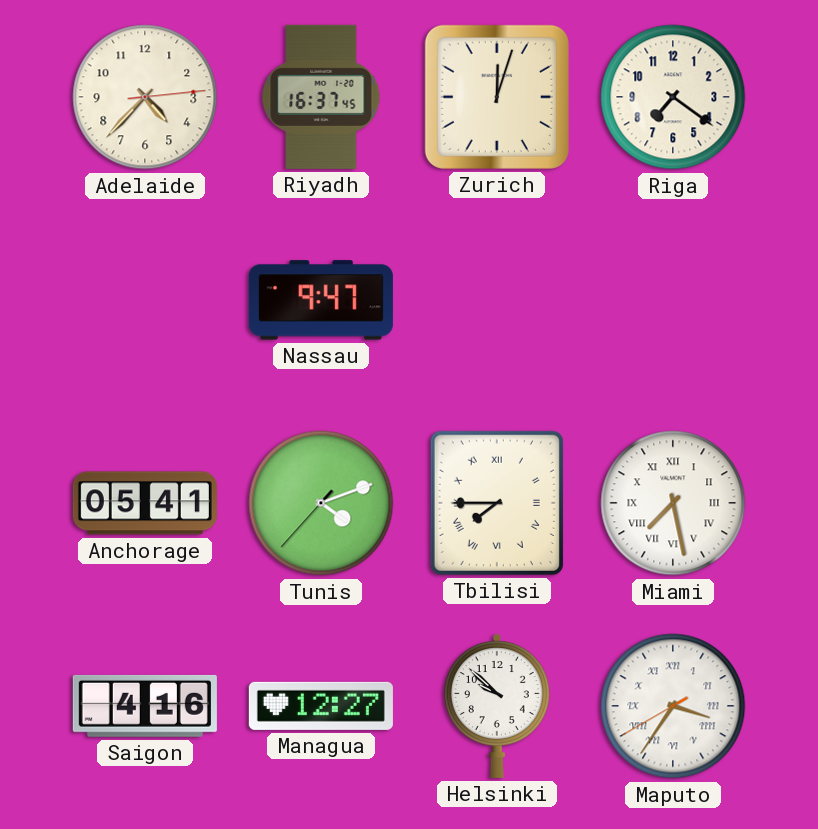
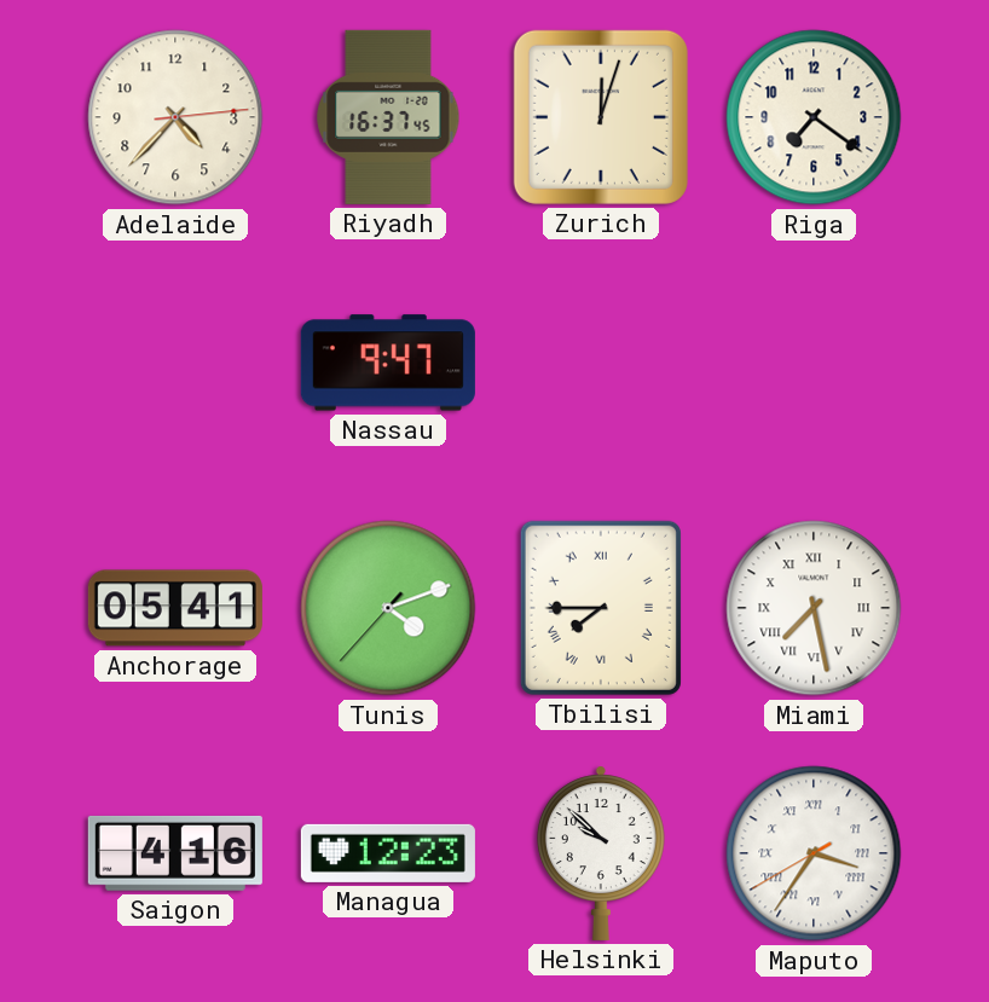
Managua: 12:27 -> 12:23
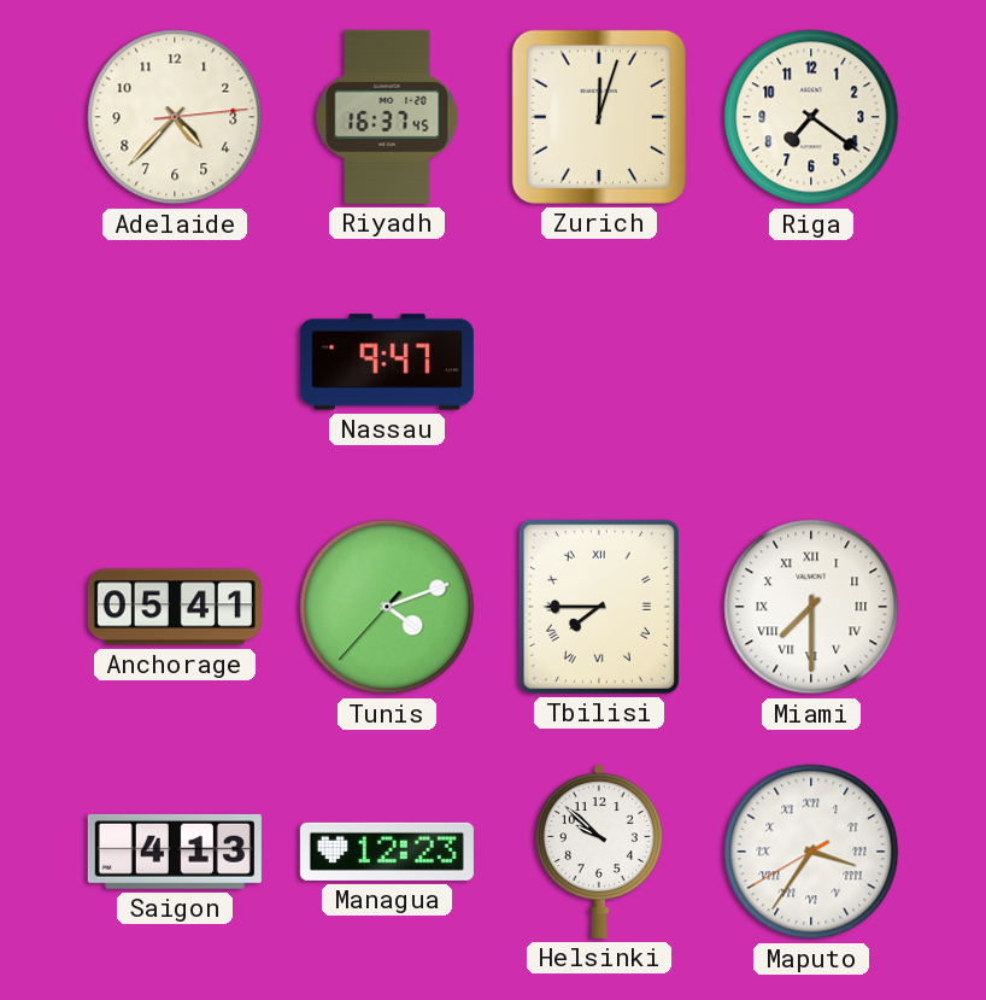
Miami: 7:28 -> 7:30
Saigon: 4:16 -> 4:13
